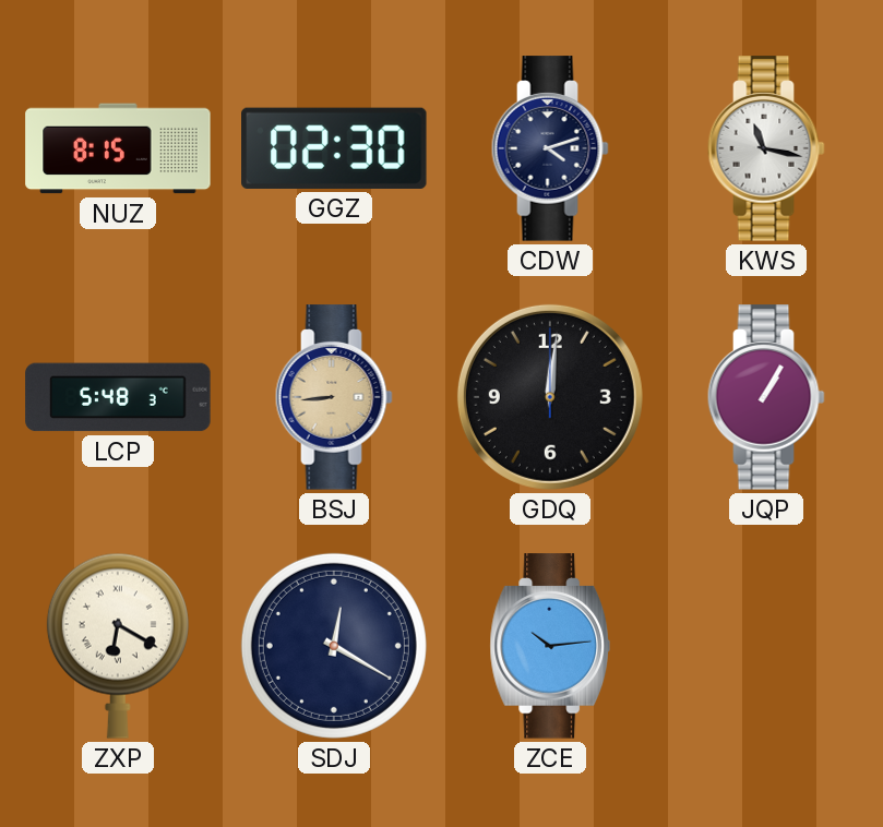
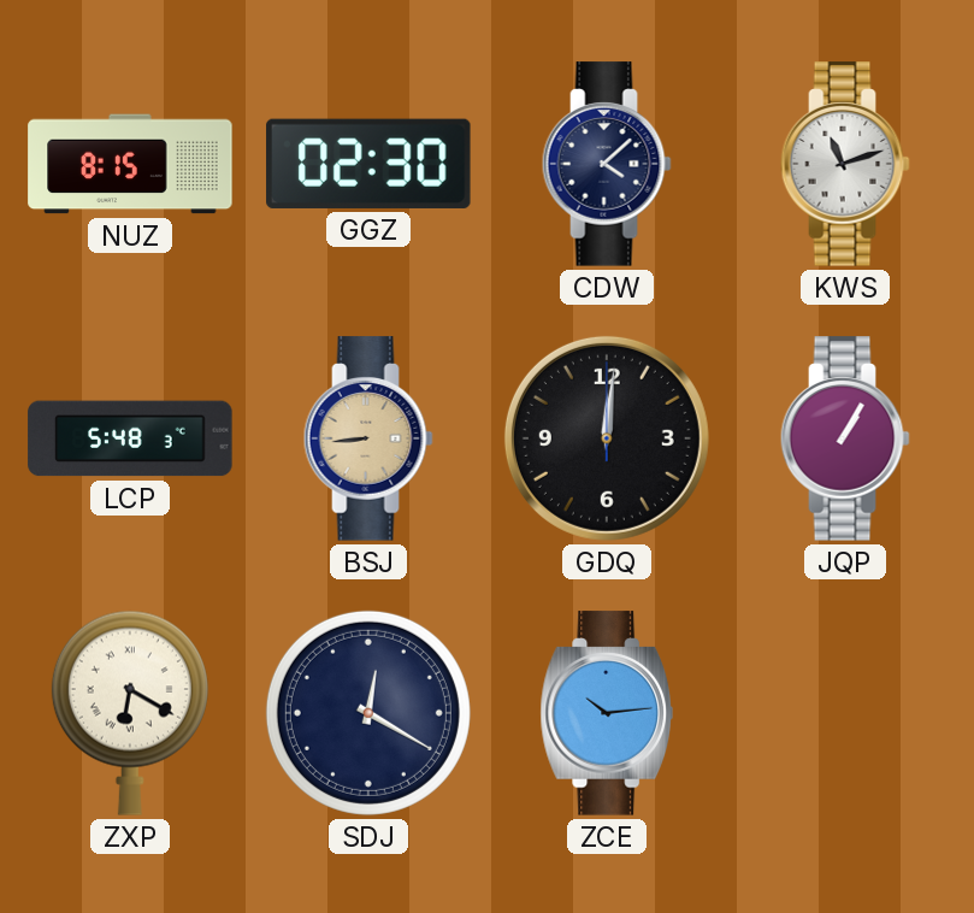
CDW: 4:12 -> 4:08
KWS: 11:17 -> 11:12
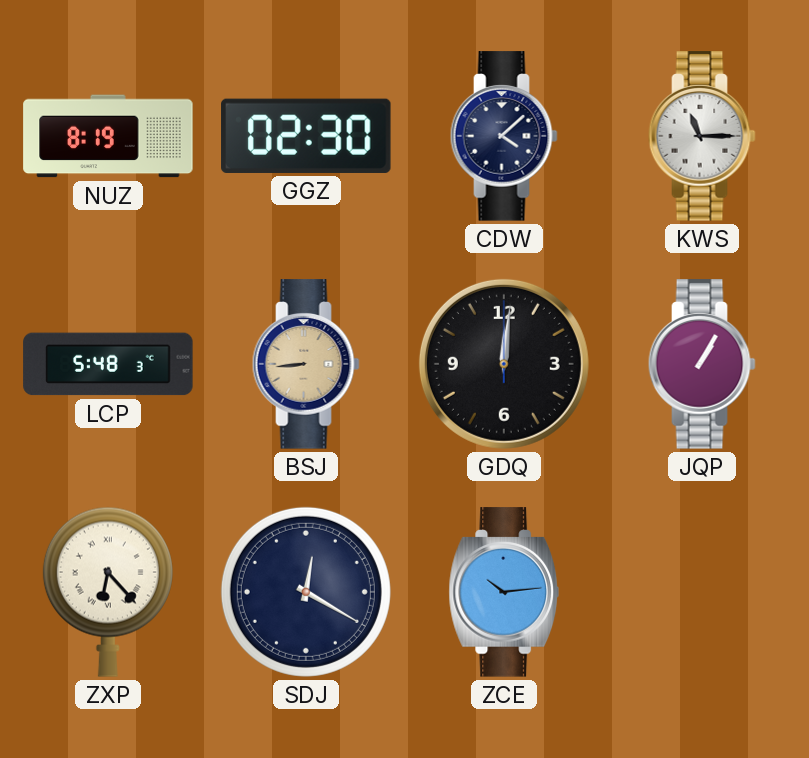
NUZ: 8:15 -> 8:19
KWS: 11:12 -> 11:15
ZXP: 6:20 -> 6:23
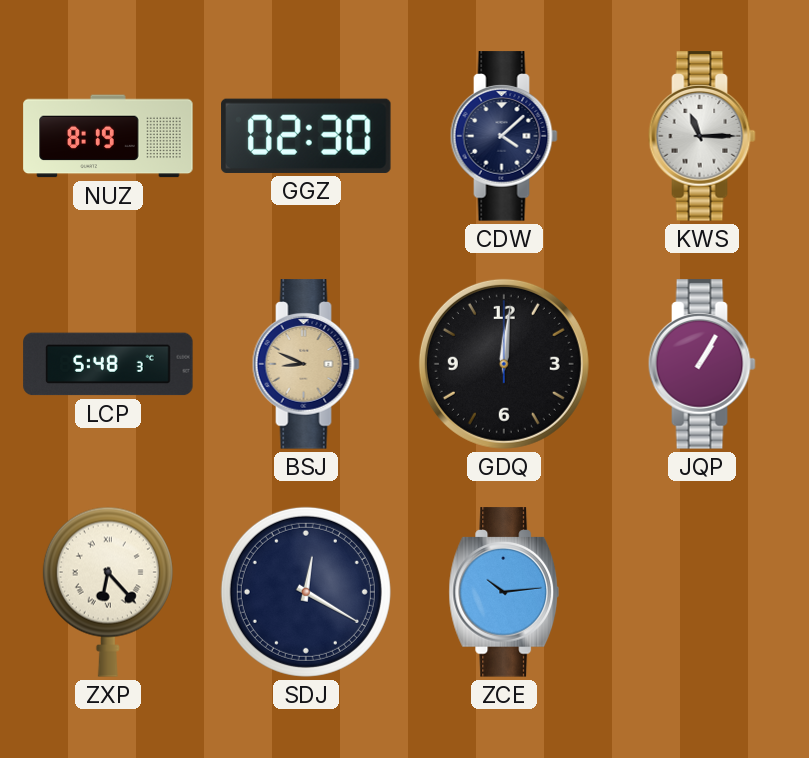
BSJ: 8:44 -> 8:49
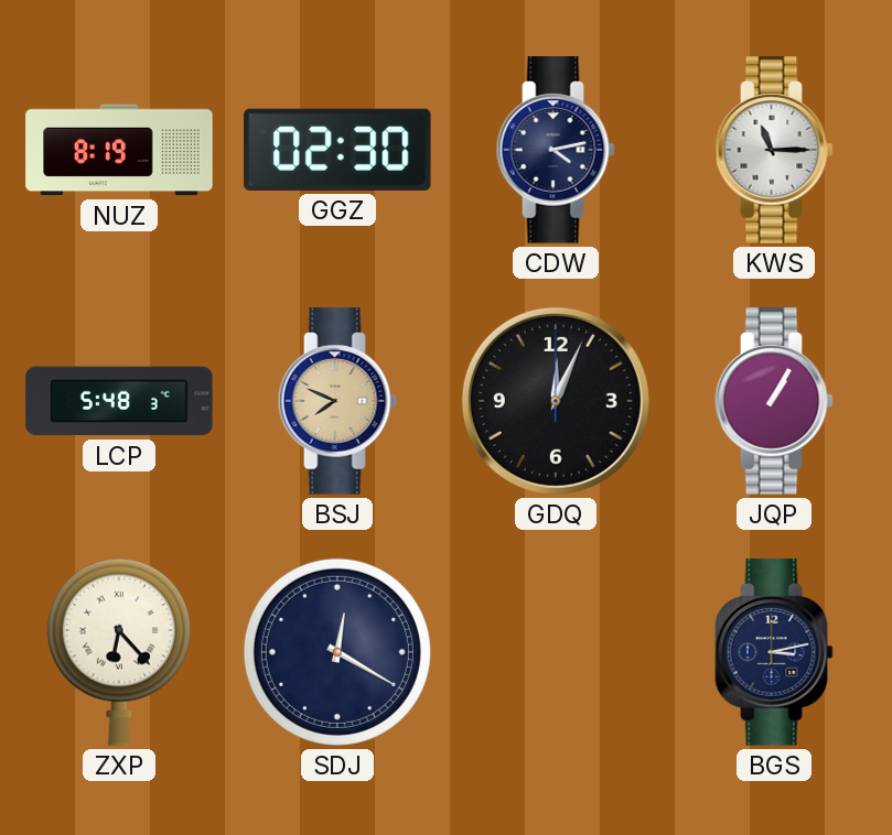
CDW: 4:08 -> 4:13
BSJ: 8:49 -> 7:49
GDQ: 12:01 -> 12:04
ZCE: 10:14 -> none
BGS: none -> 3:13
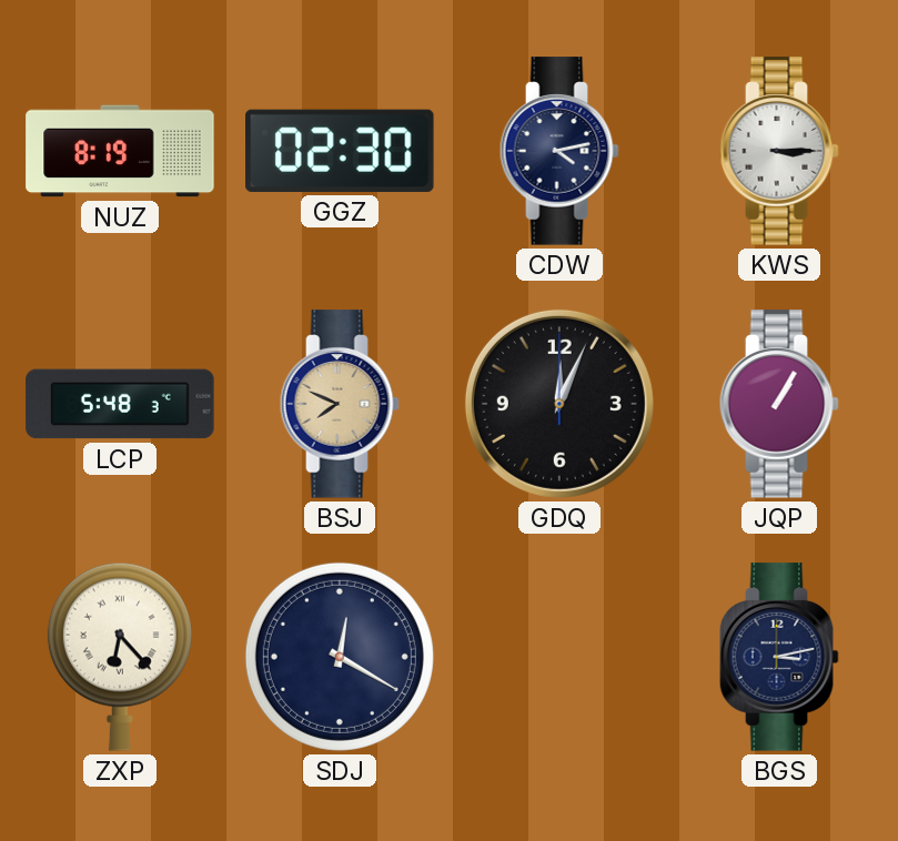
KWS: 11:15 -> 3:15
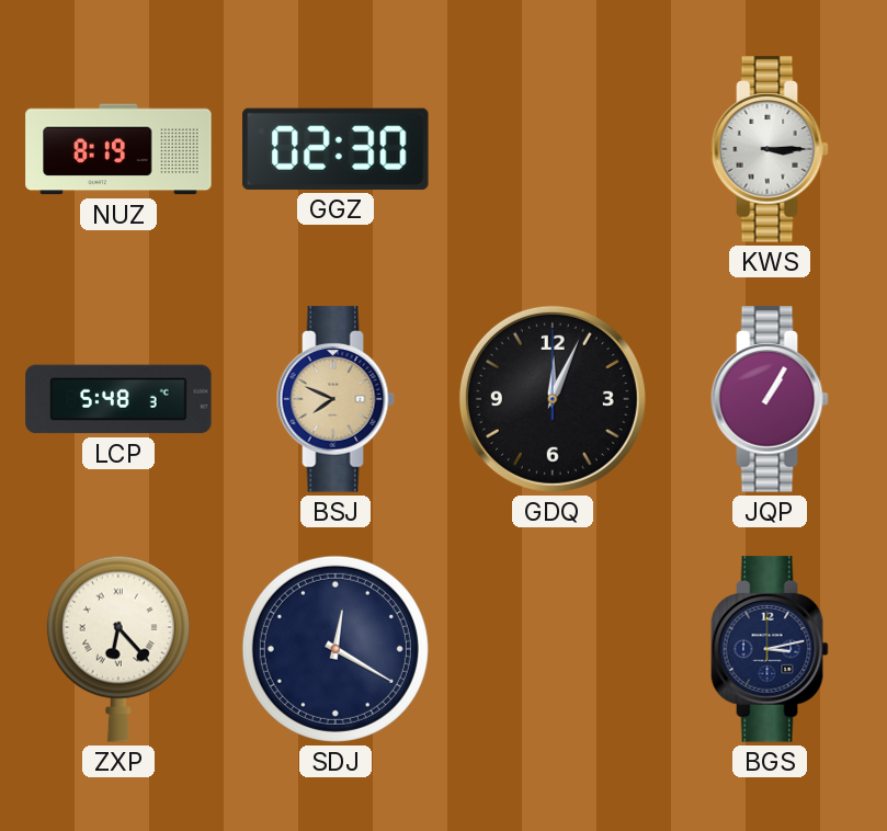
CDW: 4:13 -> none
